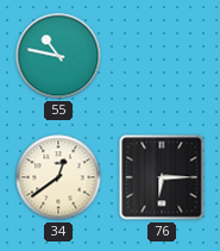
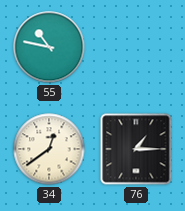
76: 6:15 -> 1:15
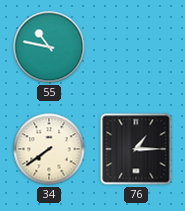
34: 12:39 -> 7:39
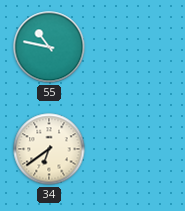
34: 7:39 -> 6:39
76: 1:15 -> none
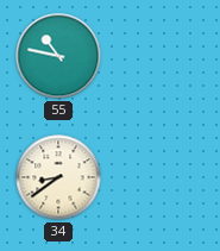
34: 6:39 -> 8:39
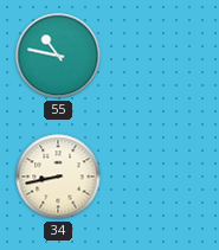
34: 8:39 -> 8:43
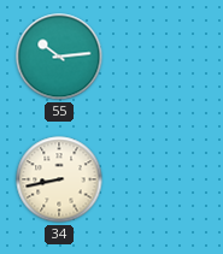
55: 10:47 -> 10:14
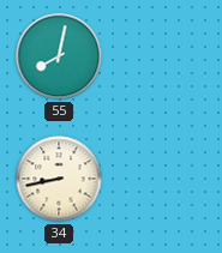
55: 10:14 -> 8:02
